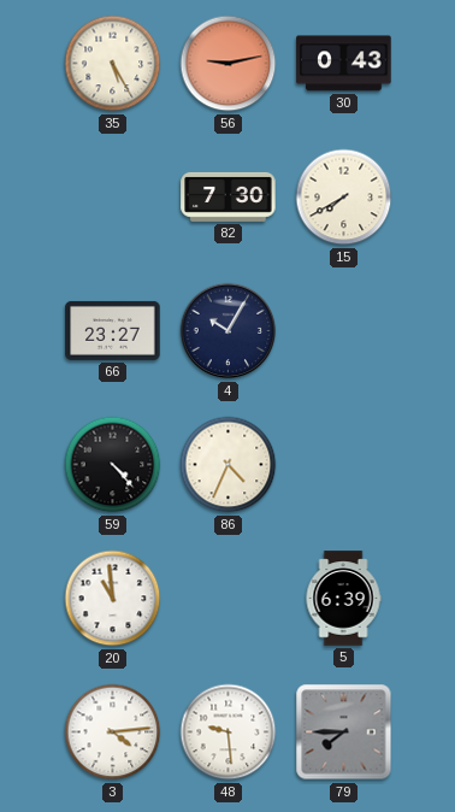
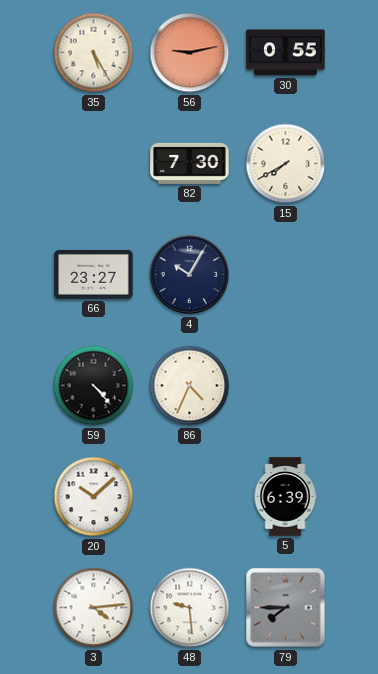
30: 0:43 -> 0:55
20: 10:59 -> 10:08
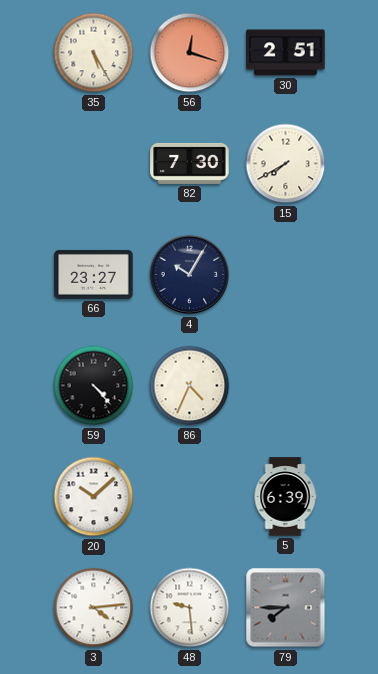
56: 9:13 -> 12:18
30: 0:55 -> 2:51
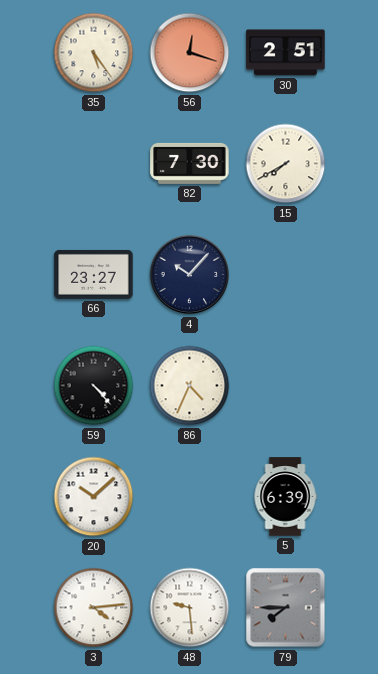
35: 5:25 -> 5:24
4: 10:05 -> 10:07
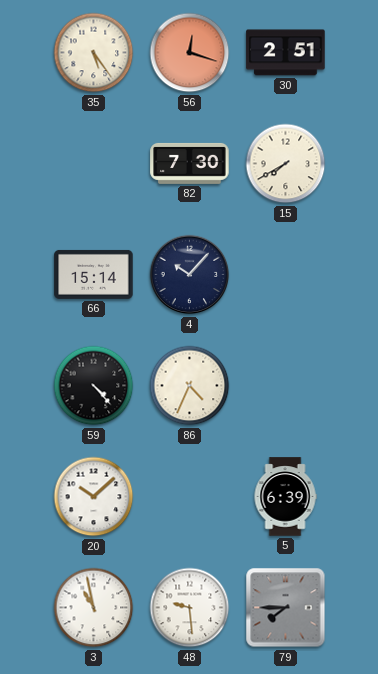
66: 23:27 -> 15:14
3: 4:14 -> 10:58
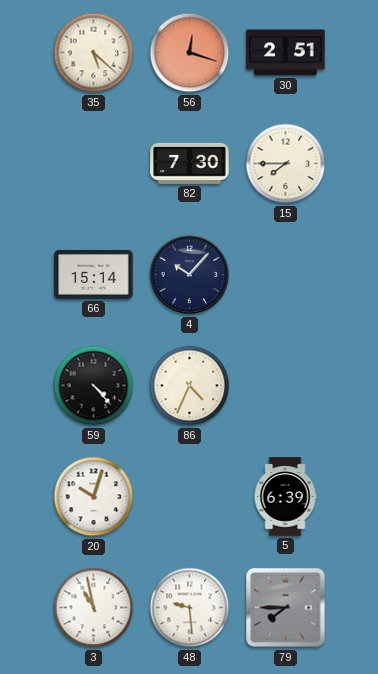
35: 5:24 -> 5:22
15: 7:40 -> 7:45
20: 10:08 -> 10:03
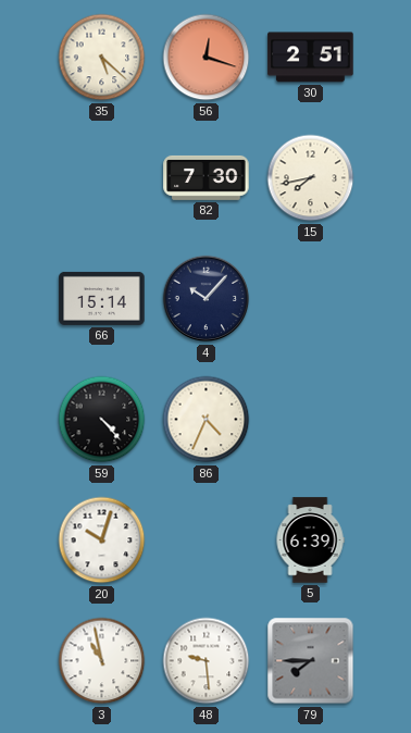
15: 7:45 -> 7:43
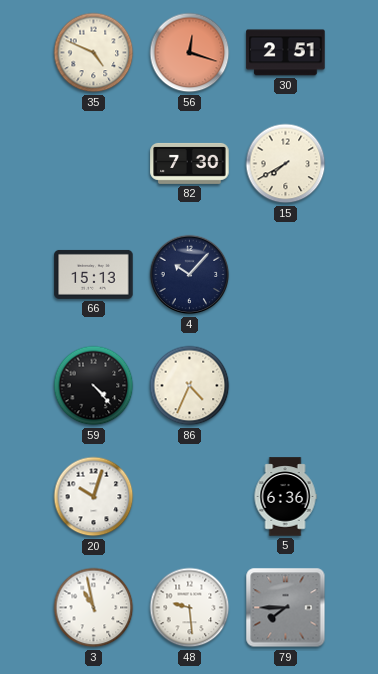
35: 5:22 -> 4:49
15: 7:43 -> 7:40
66: 15:14 -> 15:13
5: 6:39 -> 6:36
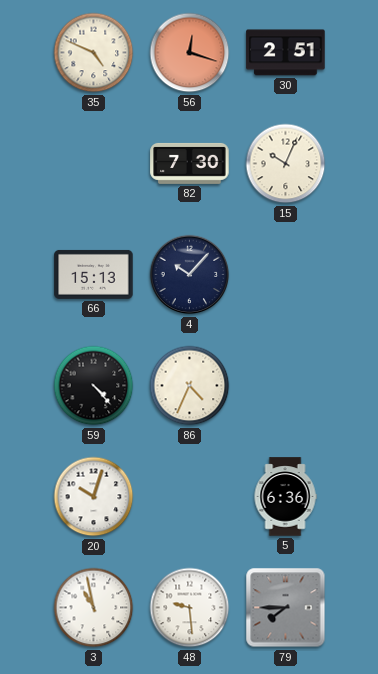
15: 7:40 -> 10:04
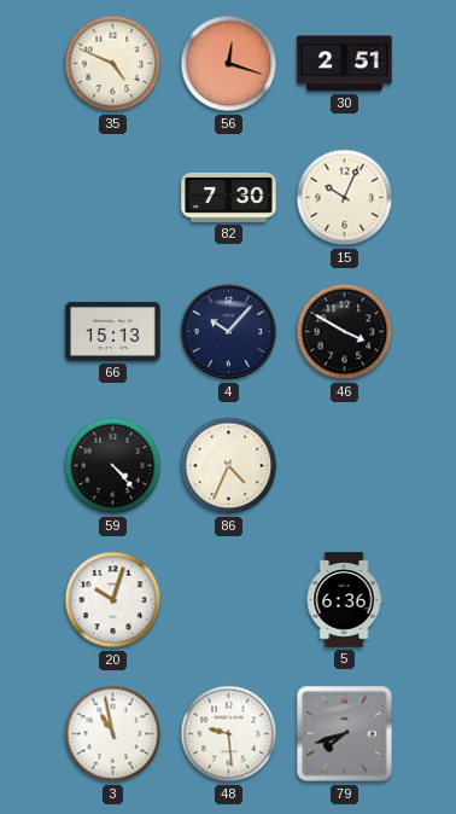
46: none -> 3:50
79: 7:45 -> 7:42
